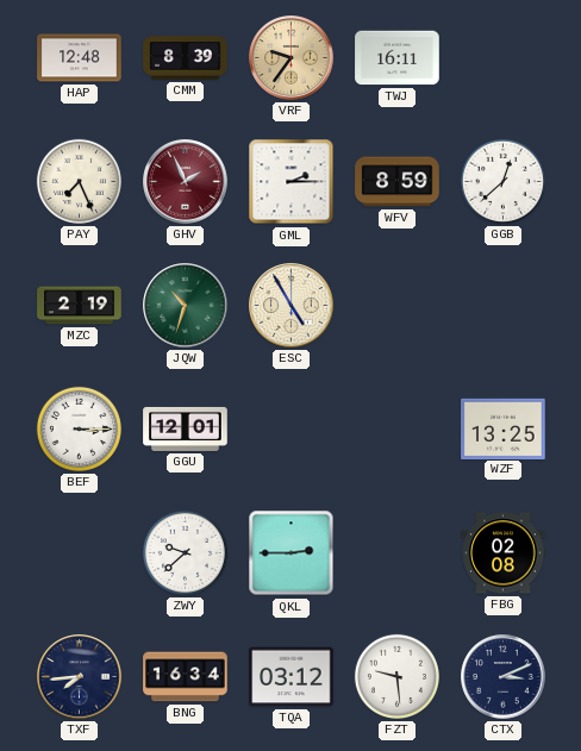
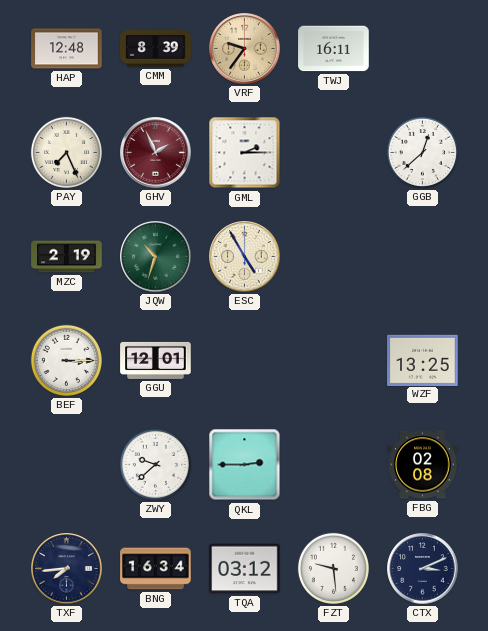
WFV: 8:59 -> none
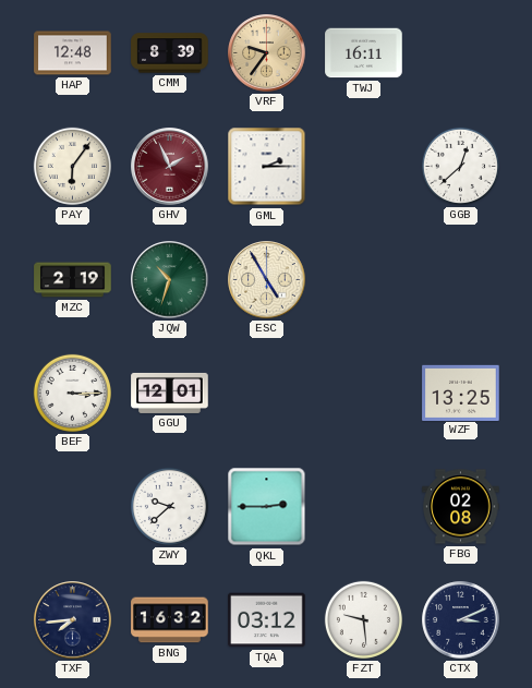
PAY: 7:26 -> 6:06
BNG: 16:34 -> 16:32
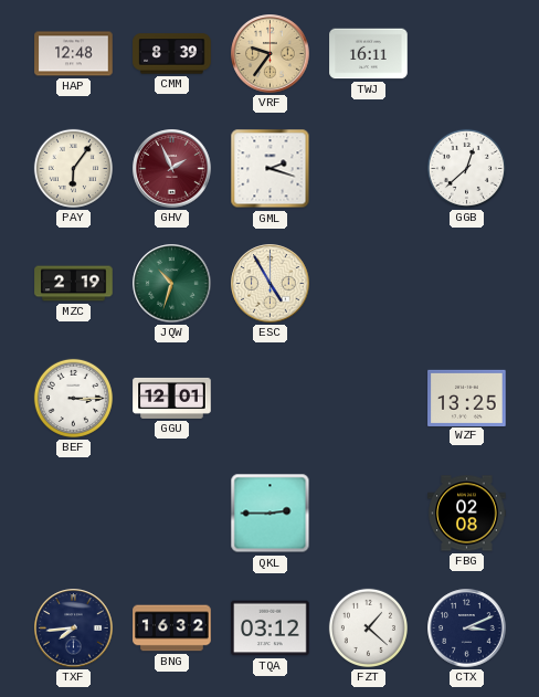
GML: 2:15 -> 2:18
ZWY: 9:38 -> none
FZT: 9:29 -> 1:22
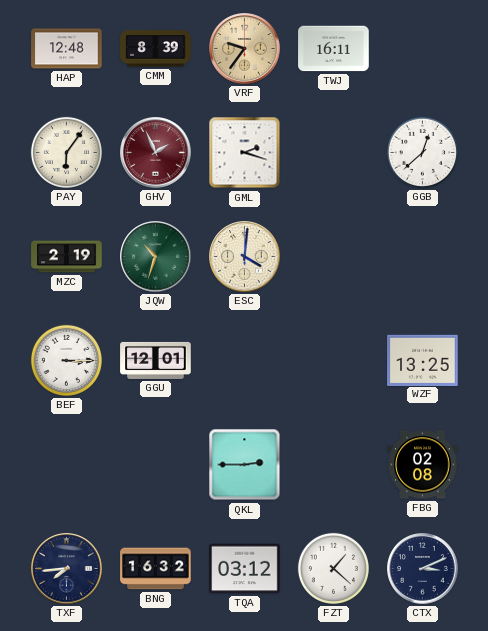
ESC: 4:55 -> 4:01
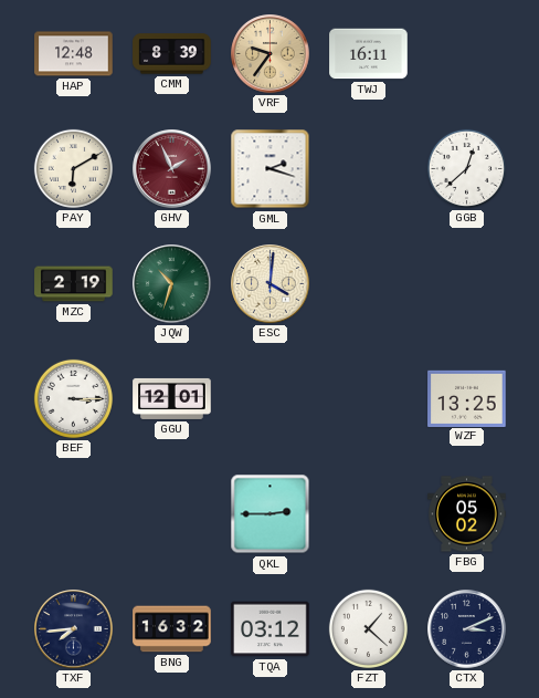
PAY: 6:06 -> 6:10
FBG: 02:08 -> 05:02
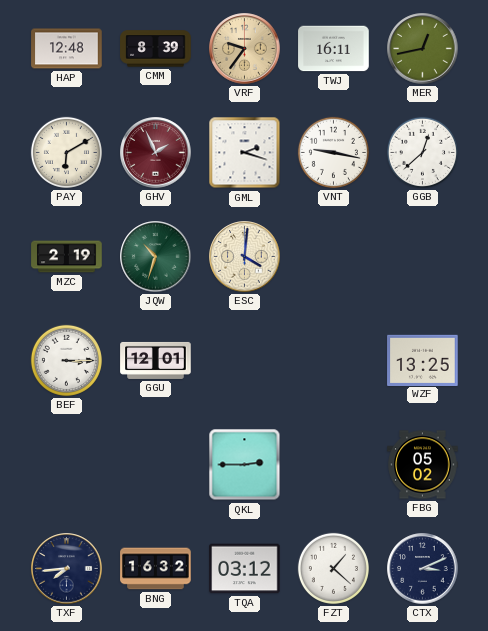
MER: none -> 12:43
VNT: none -> 9:17
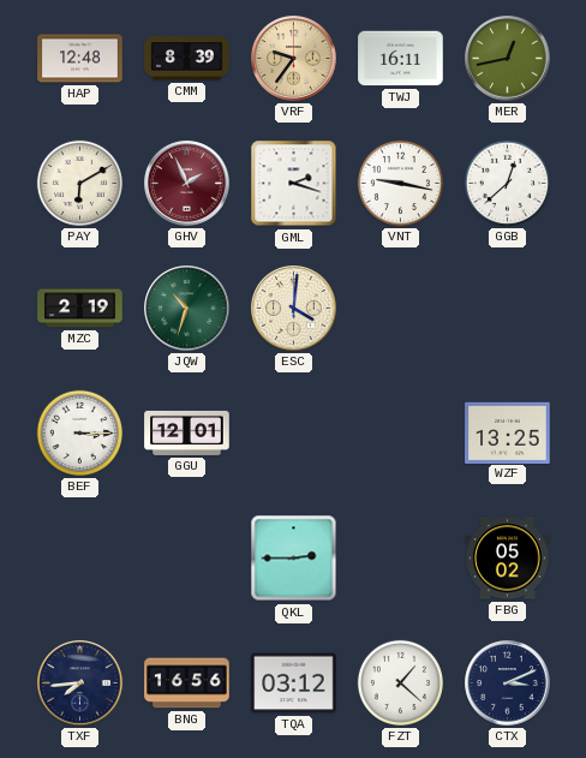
BNG: 16:32 -> 16:56
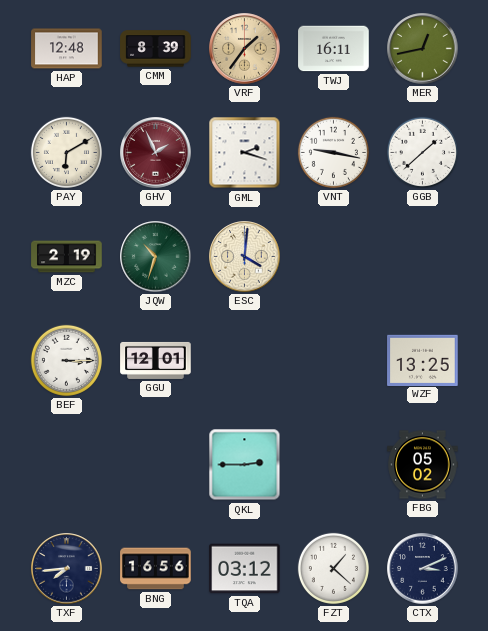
VRF: 9:36 -> 1:36
GGB: 12:38 -> 1:38
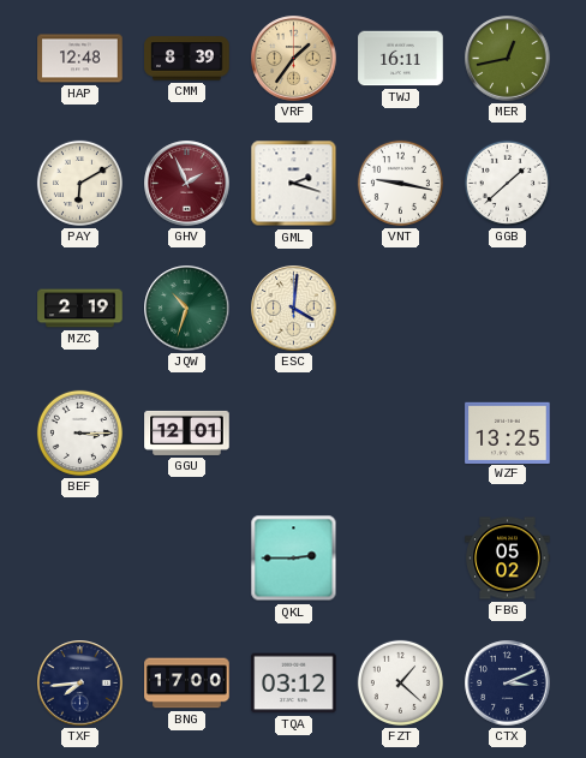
BNG: 16:56 -> 17:00
